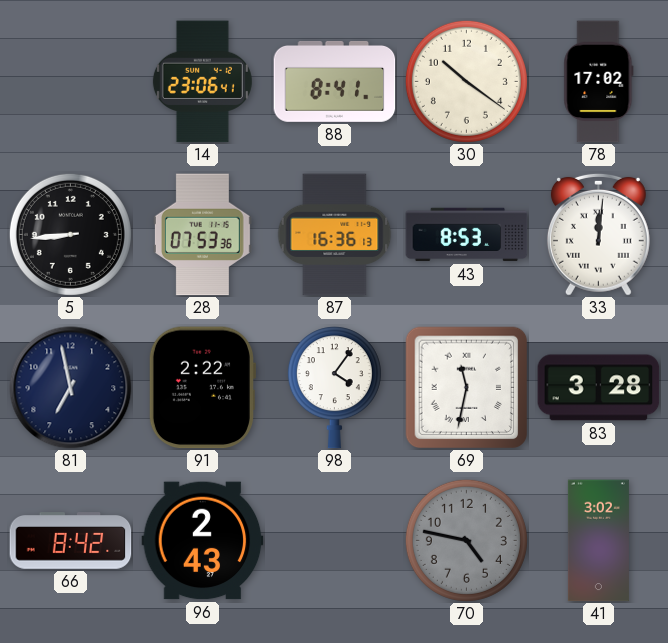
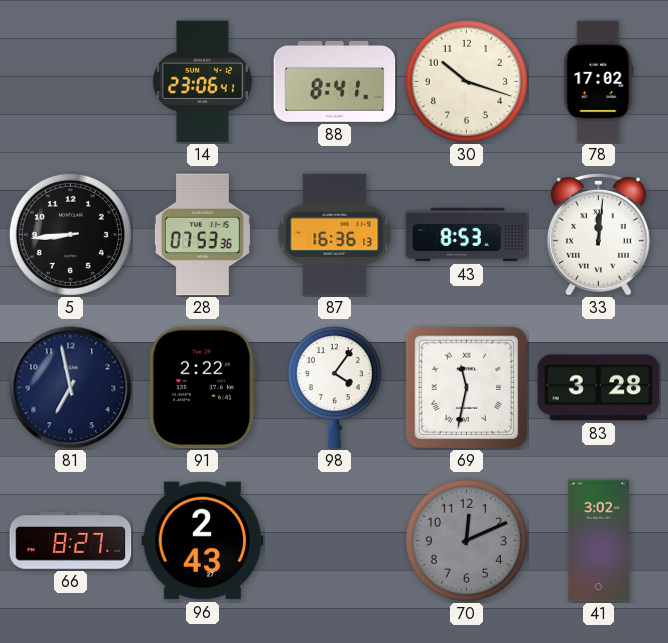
30: 10:21 -> 10:18
66: 8:42 -> 8:27
70: 4:47 -> 12:11
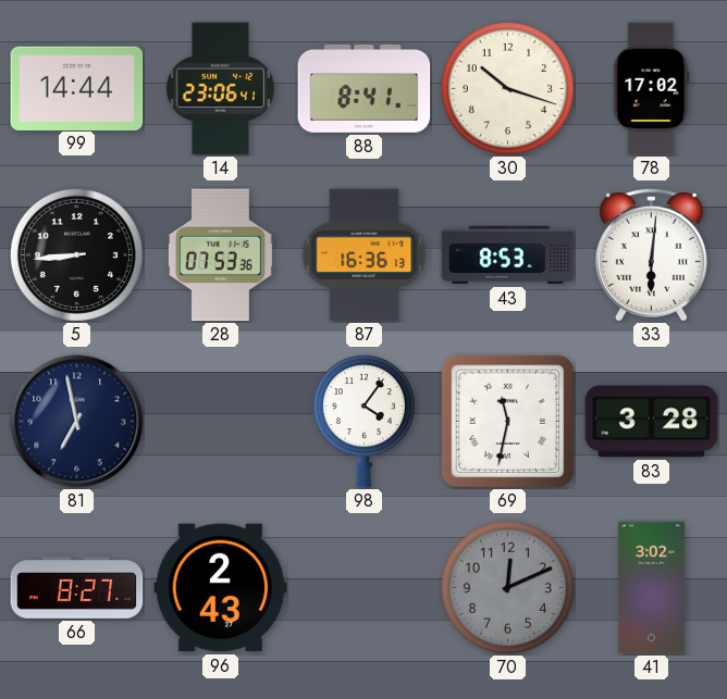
99: none -> 14:44
33: 12:01 -> 6:01
91: 2:22 -> none
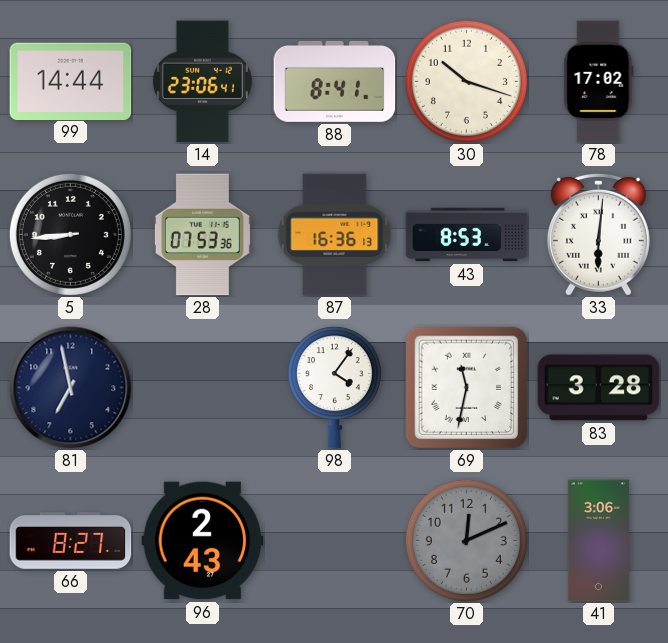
41: 3:02 -> 3:06
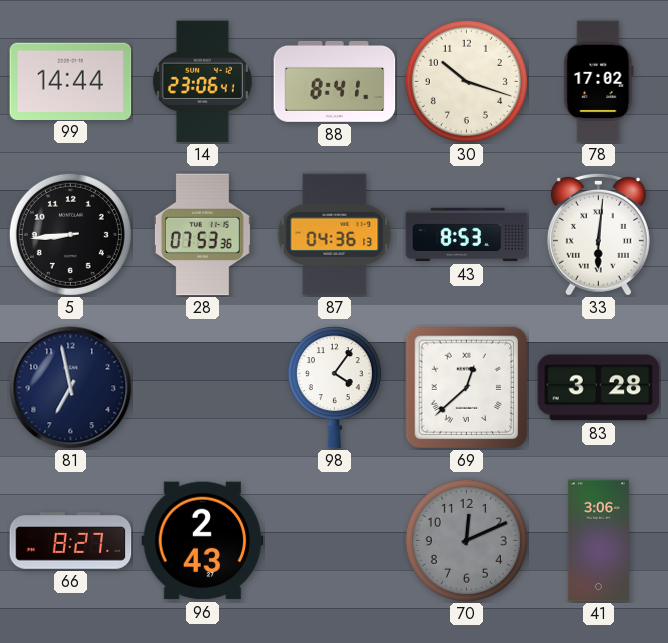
87: 16:36 -> 04:36
69: 11:32 -> 12:38
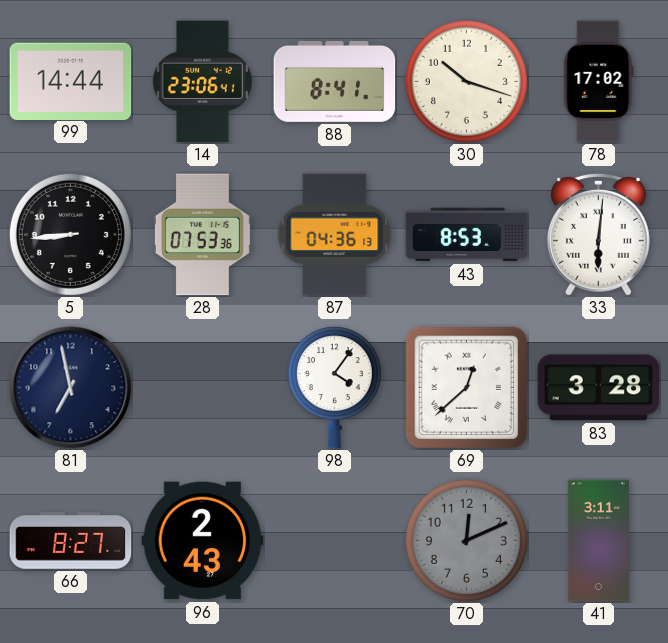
41: 3:06 -> 3:11
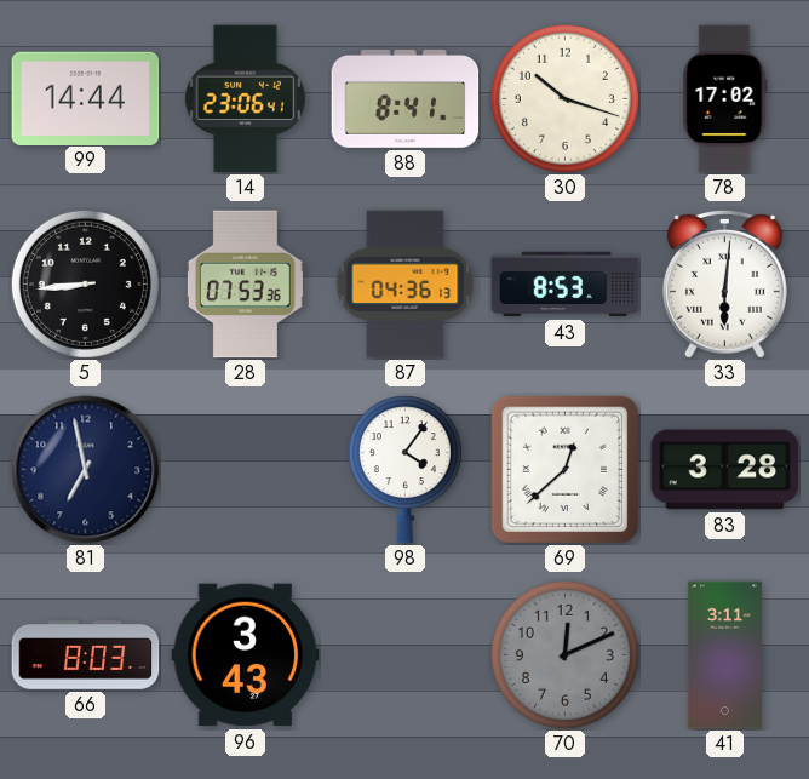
66: 8:27 -> 8:03
96: 2:43 -> 3:43
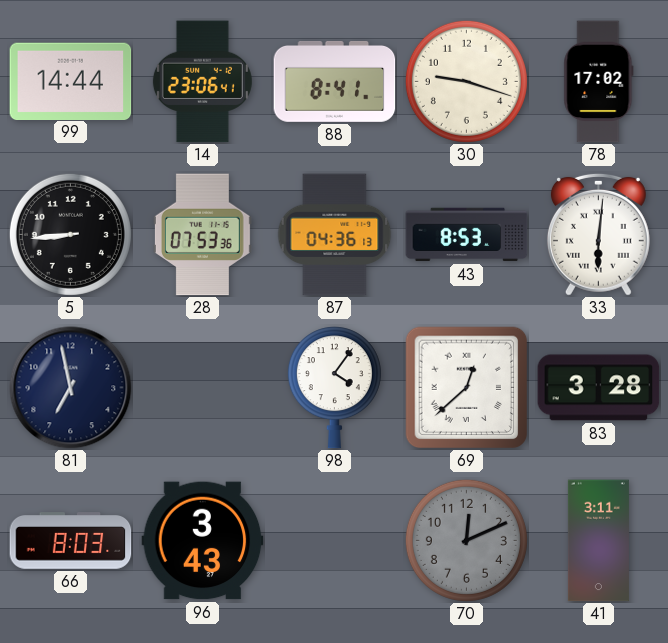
30: 10:18 -> 9:18
